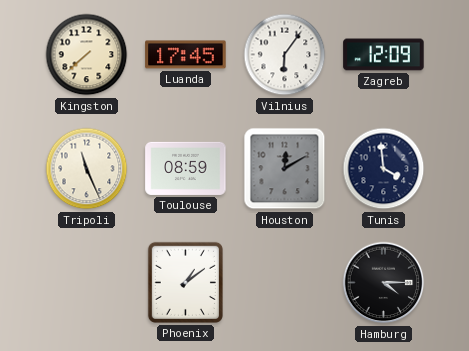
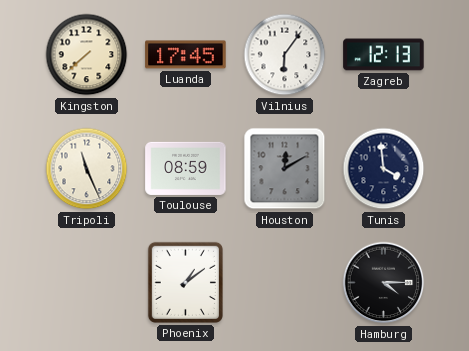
Zagreb: 12:09 -> 12:13
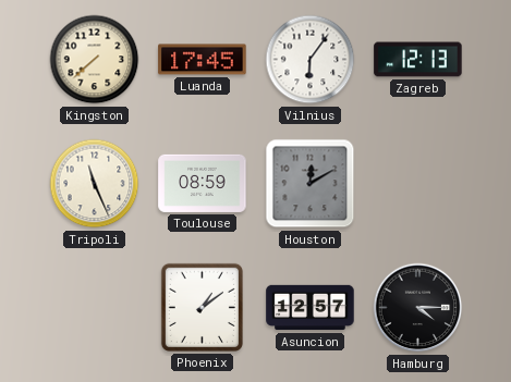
Tunis: 3:59 -> none
Asuncion: none -> 12:57
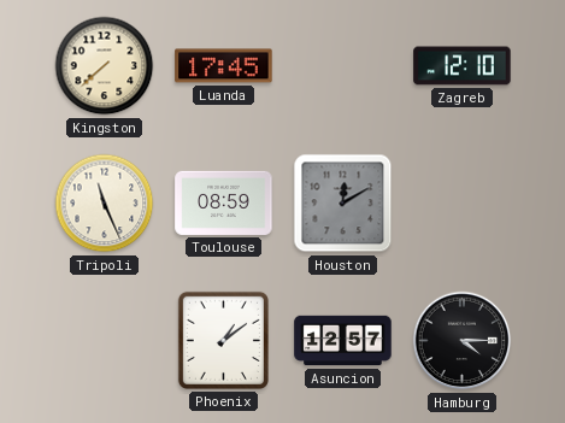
Vilnius: 6:06 -> none
Zagreb: 12:13 -> 12:10
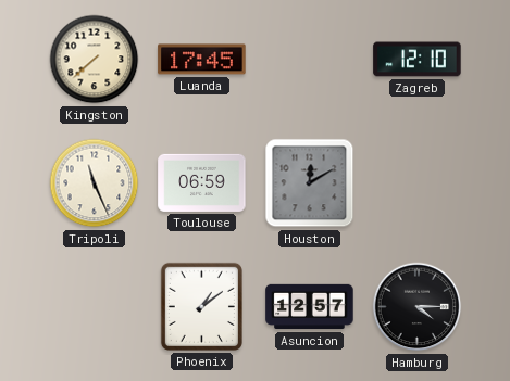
Toulouse: 08:59 -> 06:59
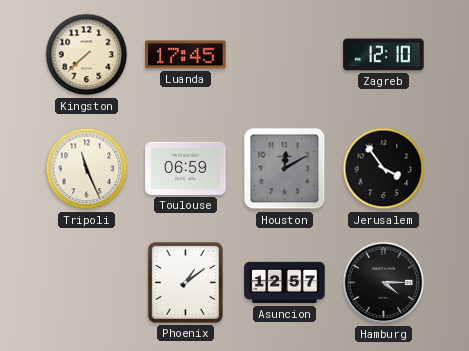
Jerusalem: none -> 3:54
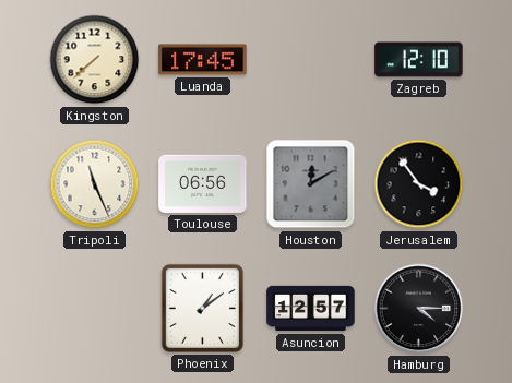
Toulouse: 06:59 -> 06:56
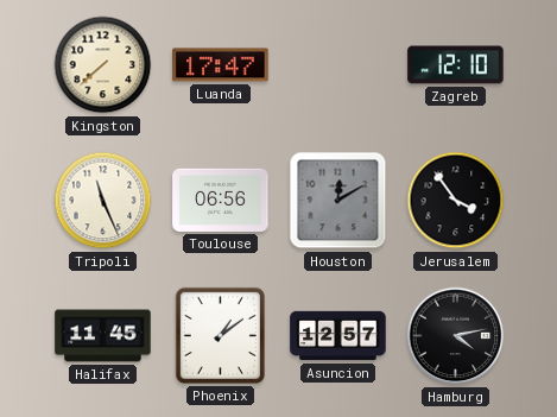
Luanda: 17:45 -> 17:47
Halifax: none -> 11:45
Hamburg: 4:15 -> 4:13
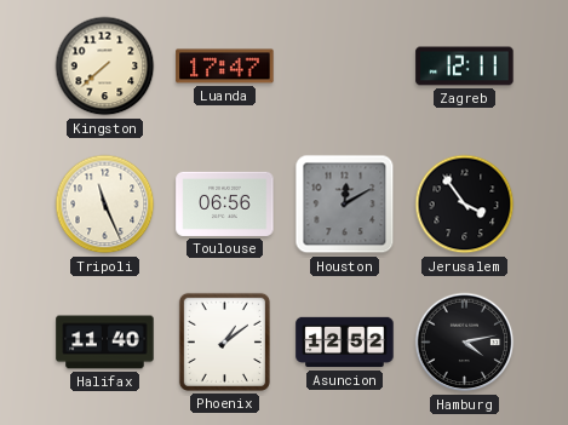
Zagreb: 12:10 -> 12:11
Halifax: 11:45 -> 11:40
Asuncion: 12:57 -> 12:52
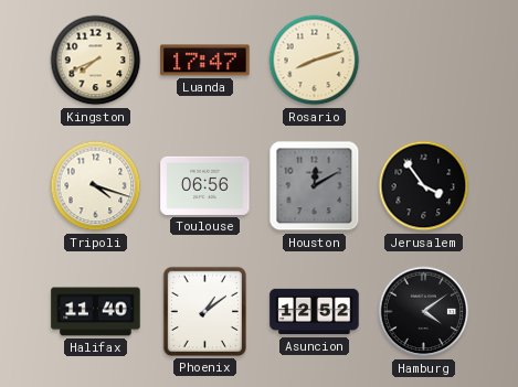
Kingston: 7:38 -> 7:41
Rosario: none -> 8:12
Zagreb: 12:11 -> none
Tripoli: 11:26 -> 4:18
Hamburg: 4:13 -> 4:09
